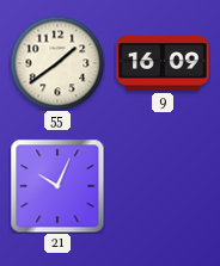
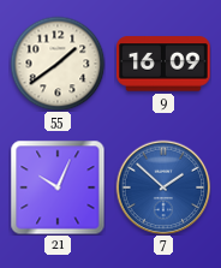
7: none -> 1:52
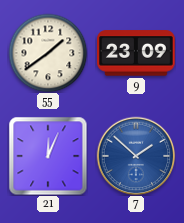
9: 16:09 -> 23:09
21: 10:04 -> 12:04
